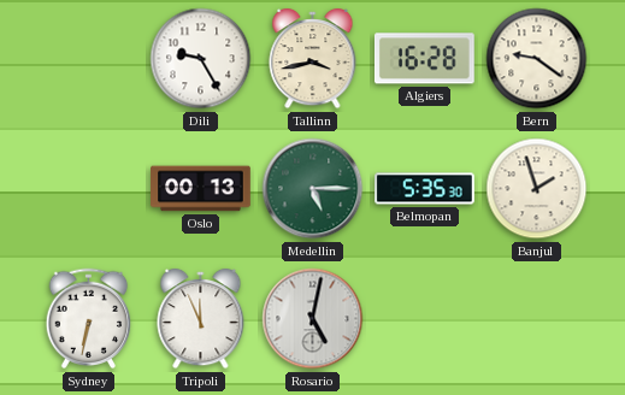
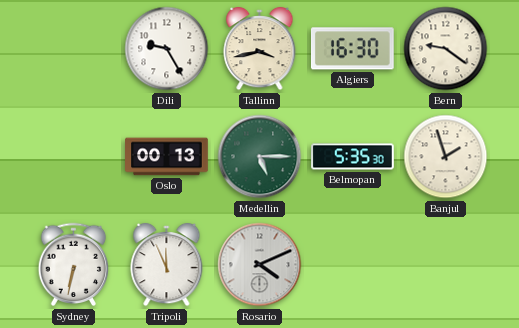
Algiers: 16:28 -> 16:30
Rosario: 5:02 -> 4:11
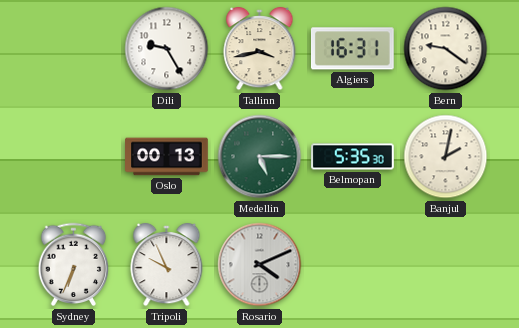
Algiers: 16:30 -> 16:31
Banjul: 1:57 -> 2:02
Sydney: 6:32 -> 6:34
Tripoli: 11:56 -> 9:56
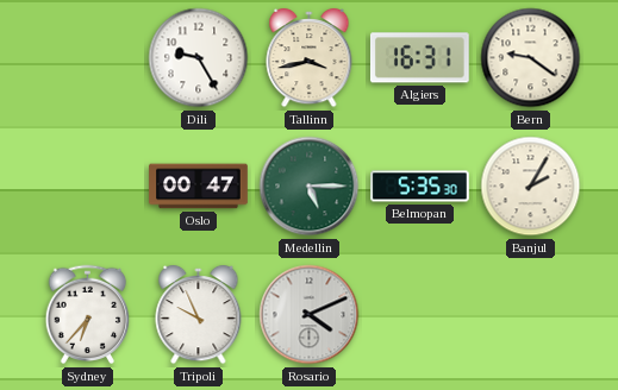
Oslo: 00:13 -> 00:47
Banjul: 2:02 -> 2:05
Sydney: 6:34 -> 6:37
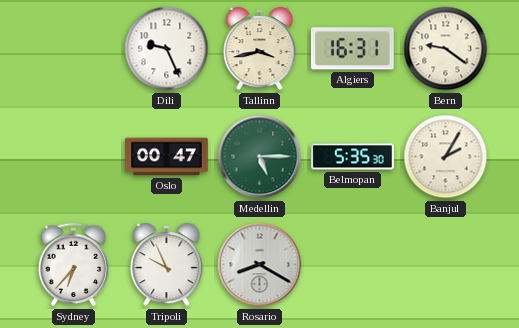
Dili: 9:25 -> 9:26
Rosario: 4:11 -> 8:20
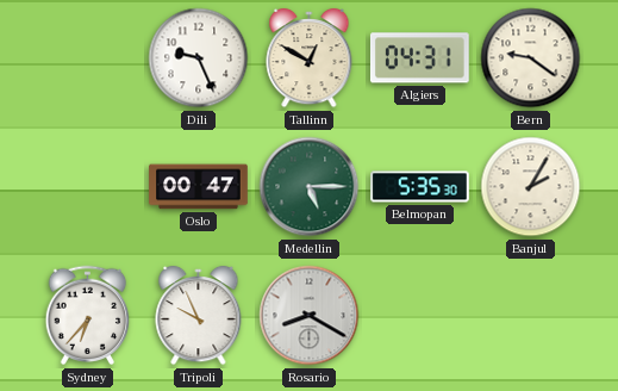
Tallinn: 3:43 -> 12:50
Algiers: 16:31 -> 04:31
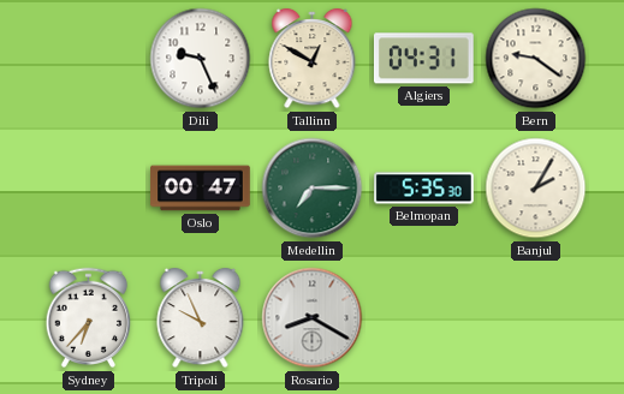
Medellin: 5:15 -> 7:15
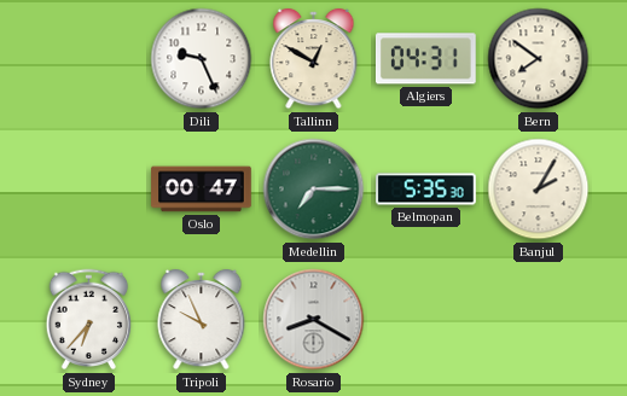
Bern: 9:21 -> 7:51
